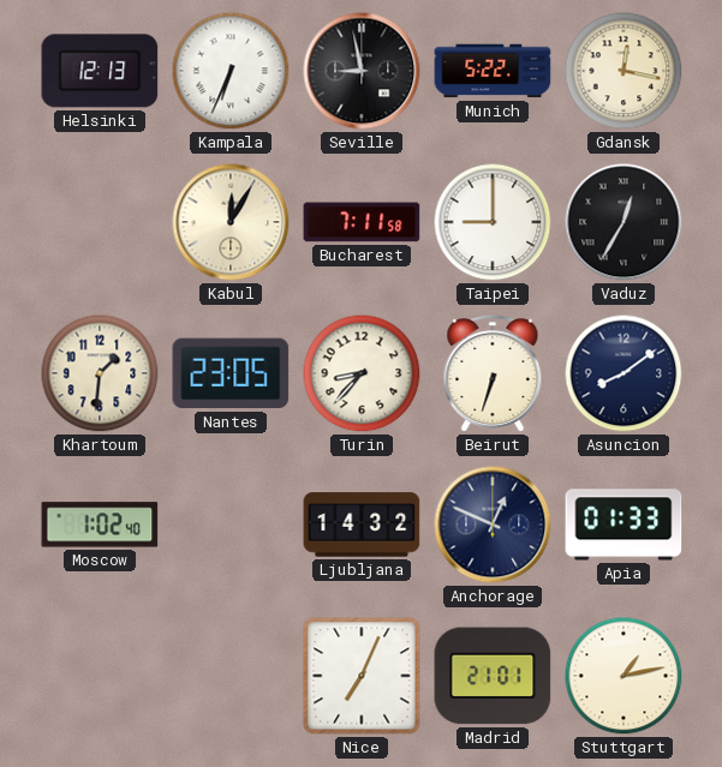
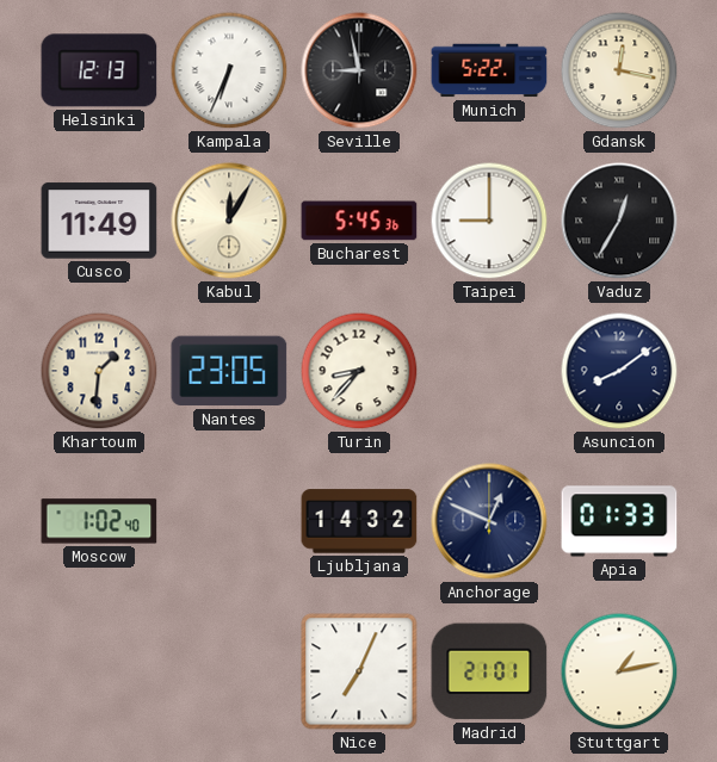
Cusco: none -> 11:49
Bucharest: 7:11 -> 5:45
Beirut: 6:33 -> none
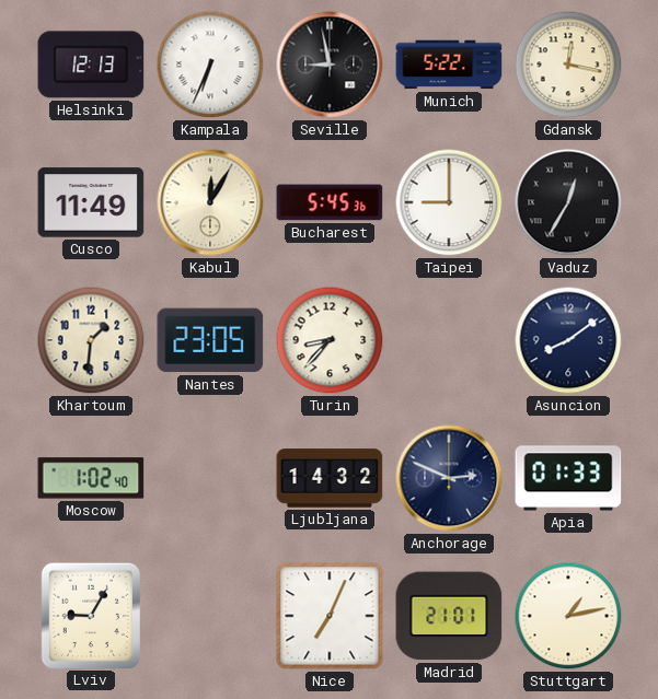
Anchorage: 12:49 -> 2:49
Lviv: none -> 9:05
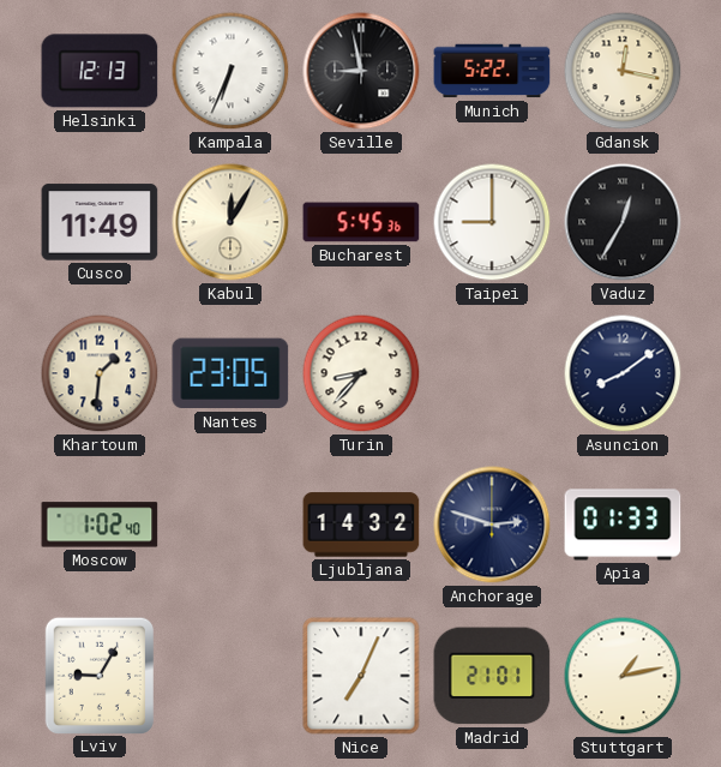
Anchorage: 2:49 -> 2:48
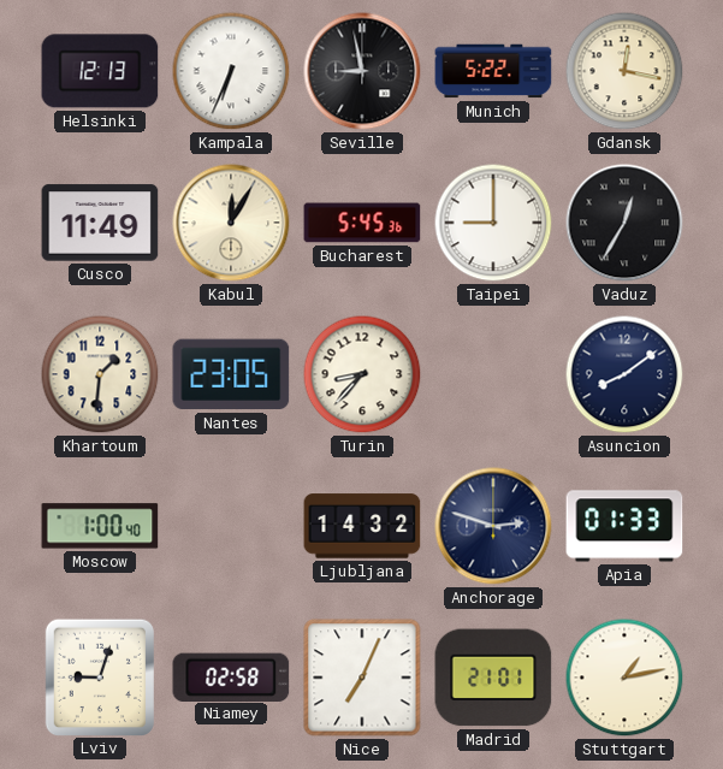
Moscow: 1:02 -> 1:00
Lviv: 9:05 -> 9:03
Niamey: none -> 02:58
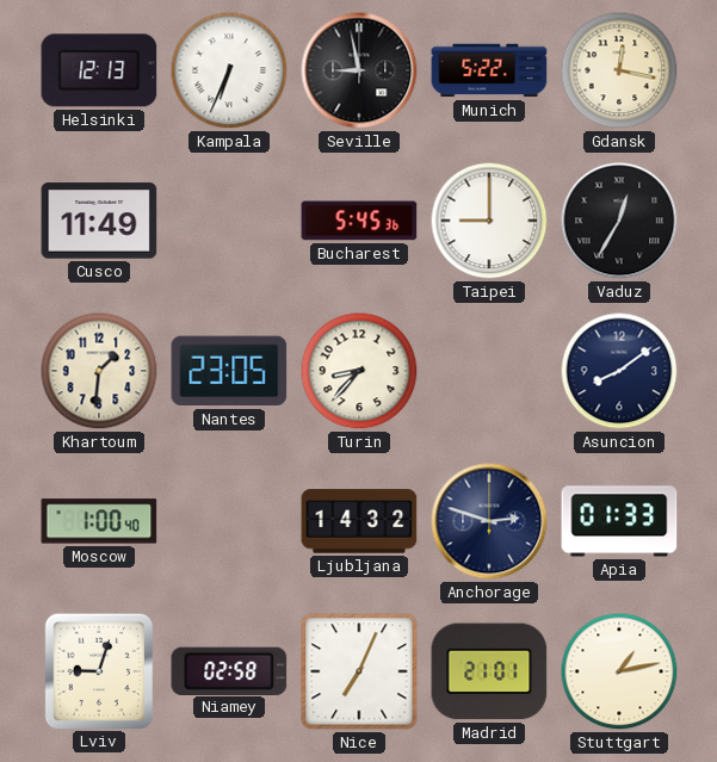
Kabul: 12:05 -> none
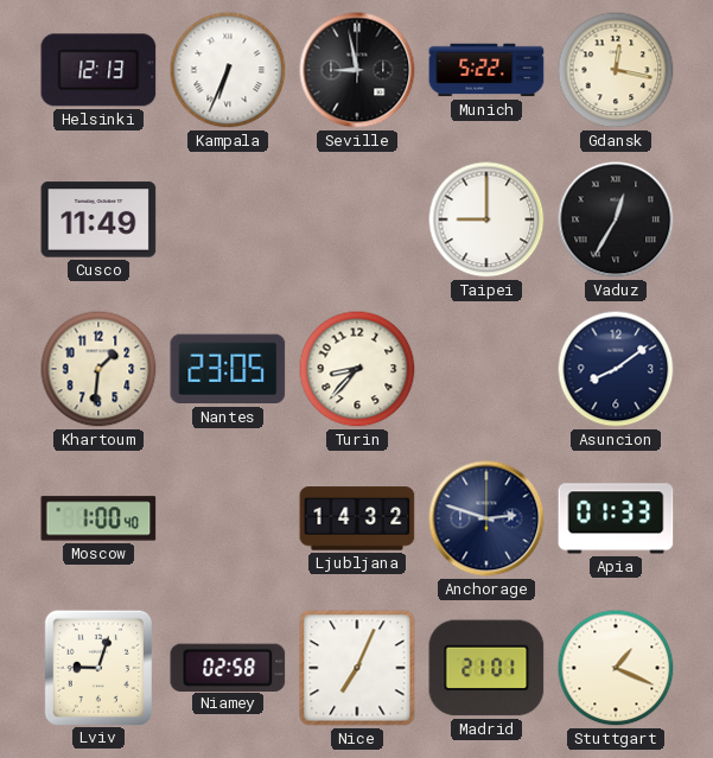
Bucharest: 5:45 -> none
Stuttgart: 1:13 -> 1:19
